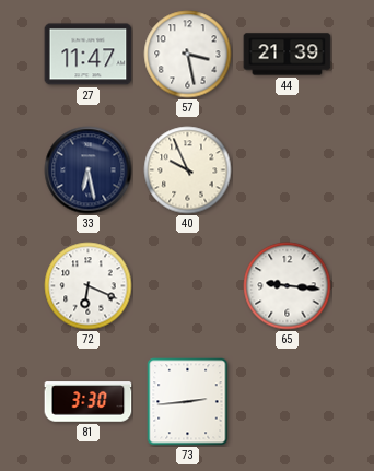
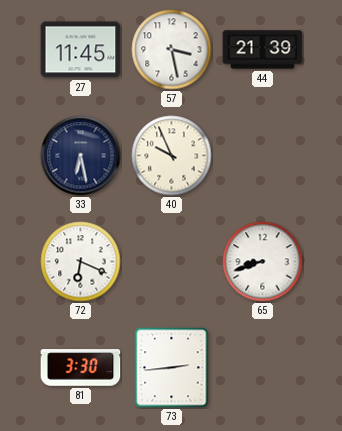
27: 11:47 -> 11:45
65: 9:16 -> 8:42
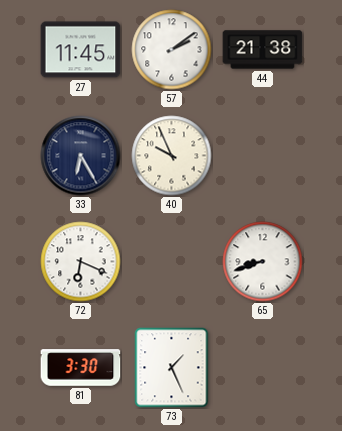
57: 3:28 -> 2:09
44: 21:39 -> 21:38
33: 6:28 -> 6:25
73: 2:44 -> 1:26
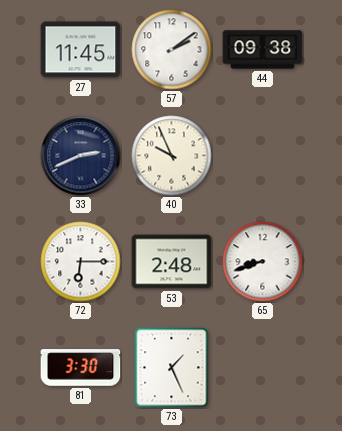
44: 21:38 -> 09:38
33: 6:25 -> 2:41
72: 6:19 -> 6:15
53: none -> 2:48
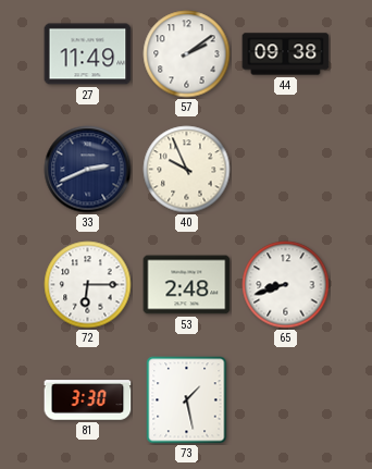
27: 11:45 -> 11:49
73: 1:26 -> 1:28
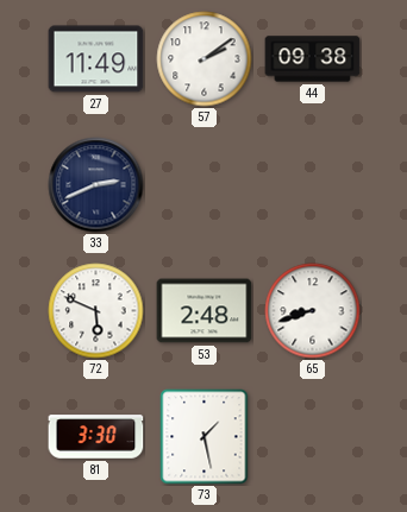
40: 9:56 -> none
72: 6:15 -> 5:49
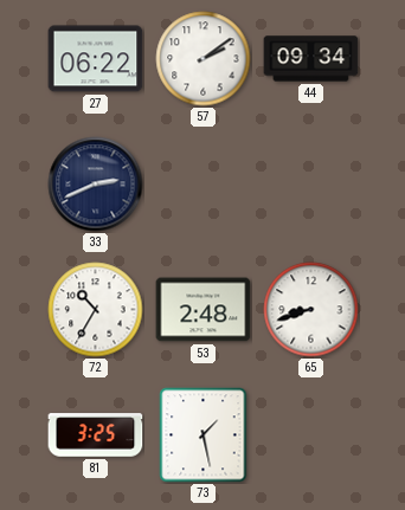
27: 11:49 -> 06:22
44: 09:38 -> 09:34
72: 5:49 -> 10:35
81: 3:30 -> 3:25
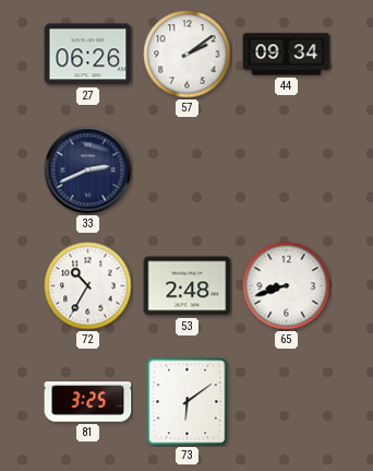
27: 06:22 -> 06:26
73: 1:28 -> 6:09
